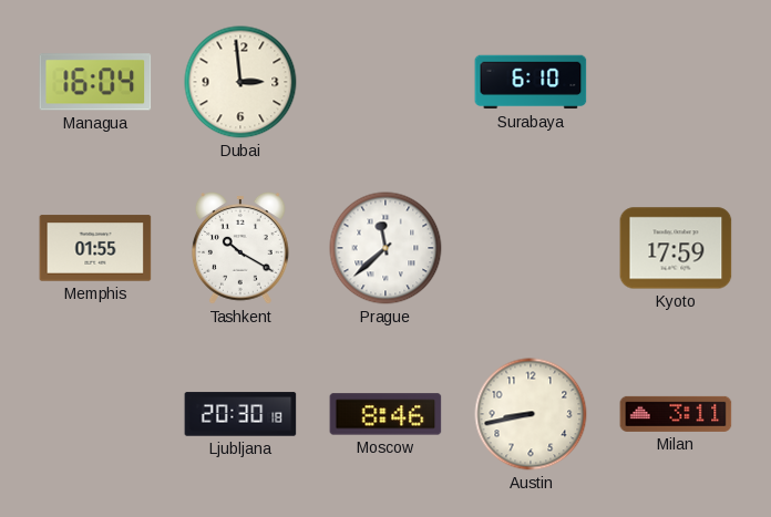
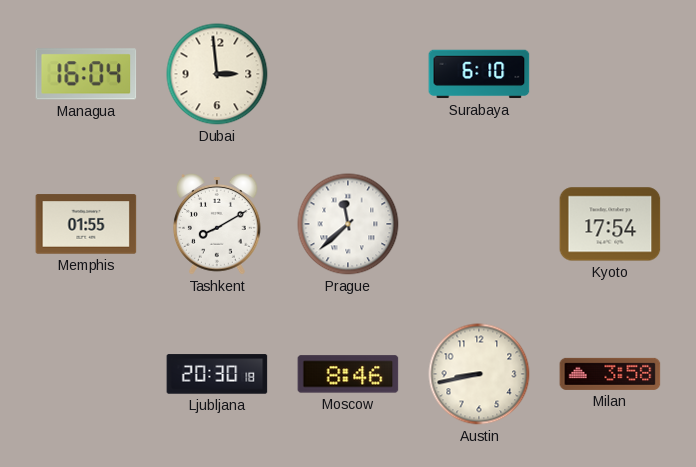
Tashkent: 10:20 -> 8:10
Kyoto: 17:59 -> 17:54
Milan: 3:11 -> 3:58
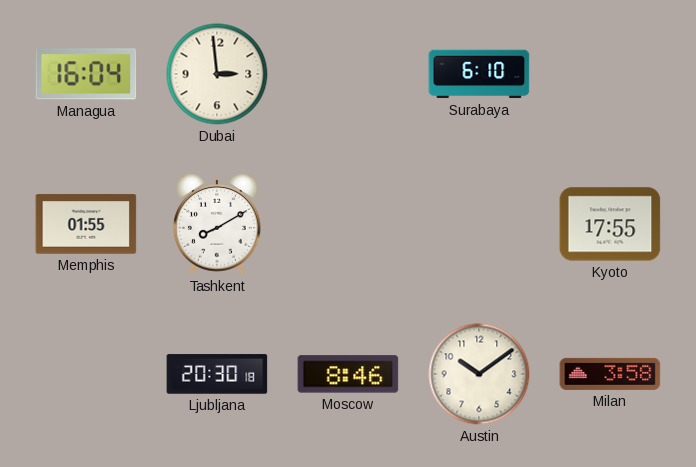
Prague: 11:38 -> none
Kyoto: 17:54 -> 17:55
Austin: 8:43 -> 10:09
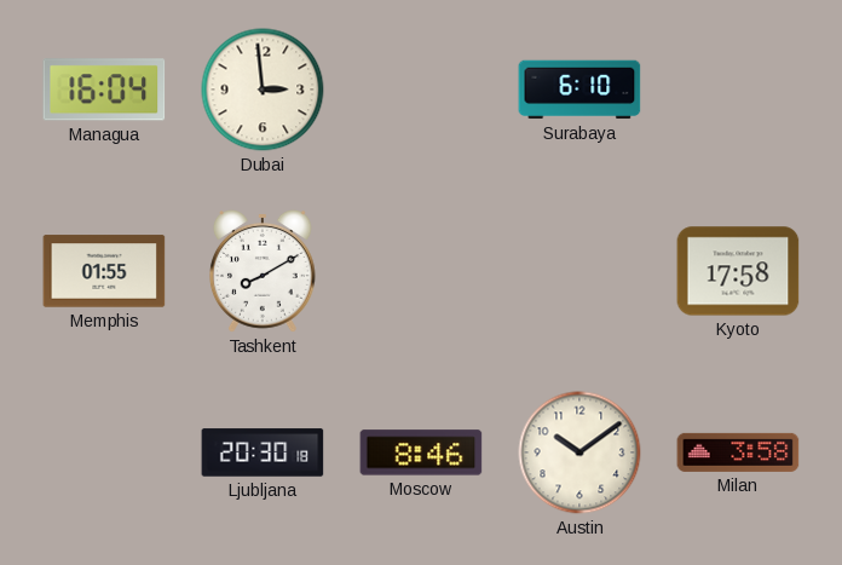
Kyoto: 17:55 -> 17:58
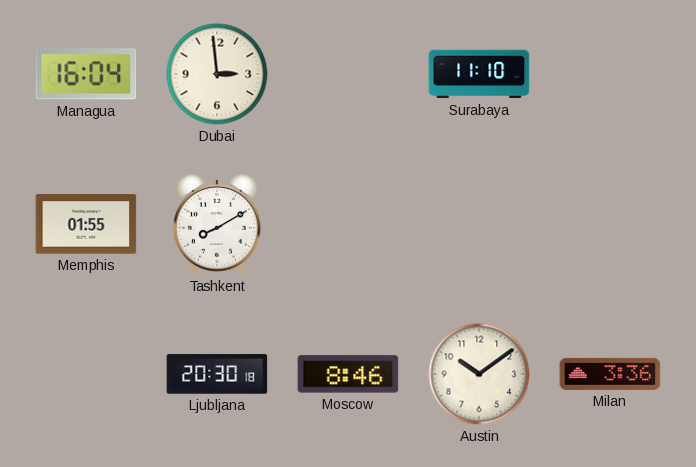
Surabaya: 6:10 -> 11:10
Kyoto: 17:58 -> none
Milan: 3:58 -> 3:36
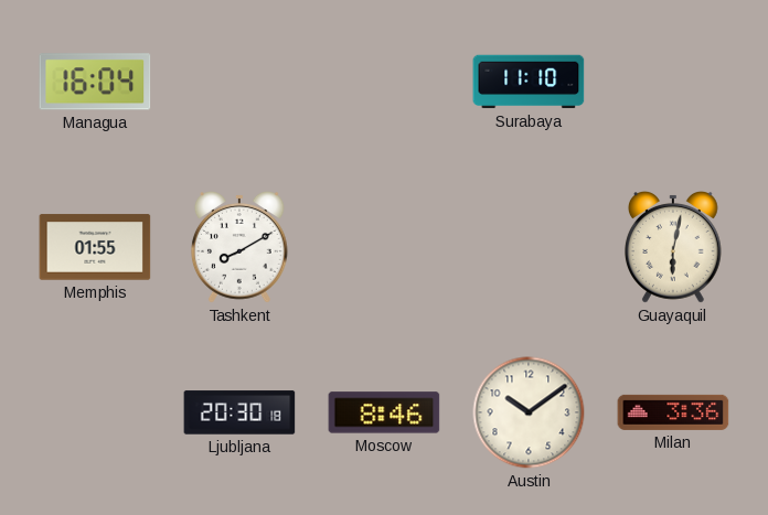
Dubai: 2:59 -> none
Guayaquil: none -> 6:02
